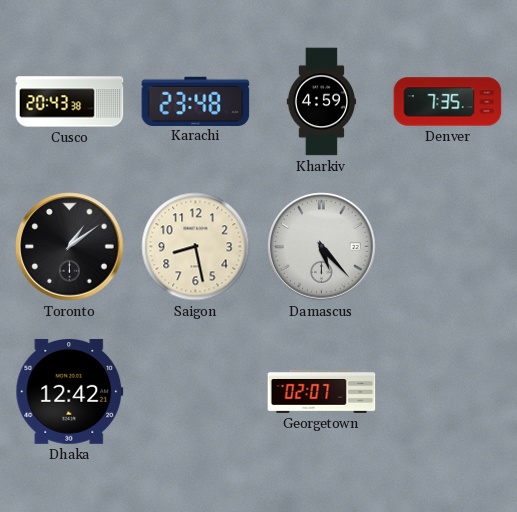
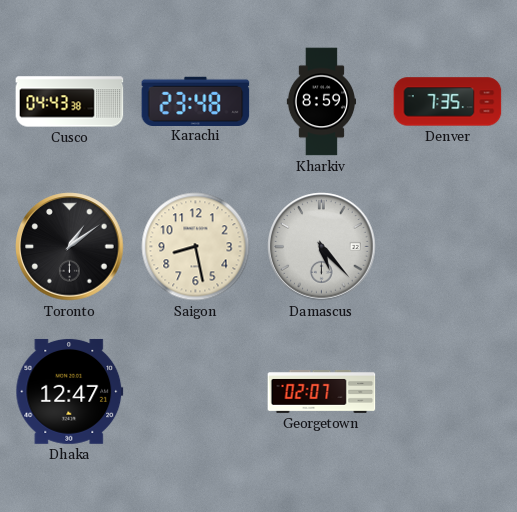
Cusco: 20:43 -> 04:43
Kharkiv: 4:59 -> 8:59
Dhaka: 12:42 -> 12:47
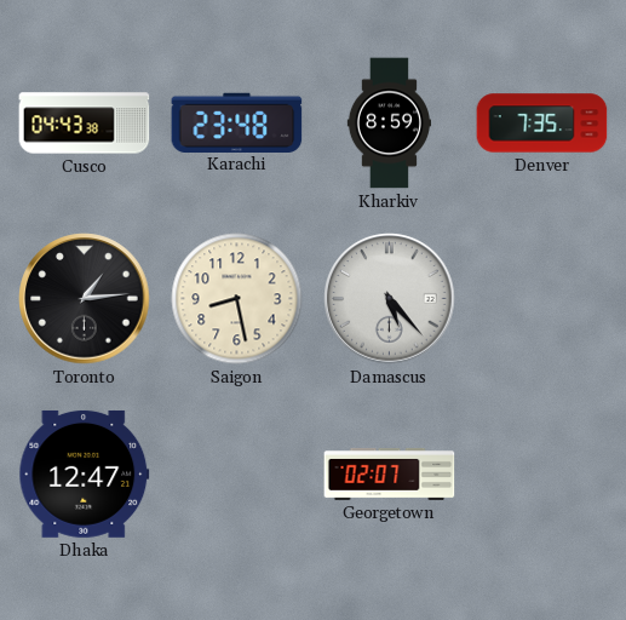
Toronto: 1:09 -> 1:14
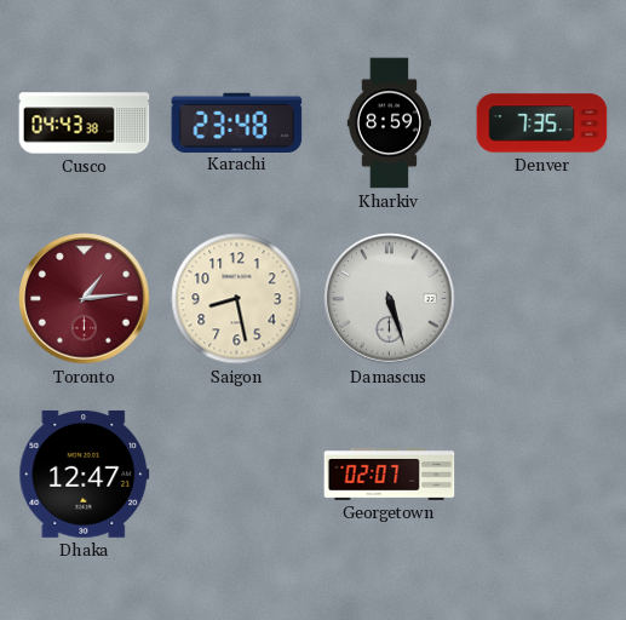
Toronto dial: black -> burgundy
Damascus: 5:23 -> 5:27
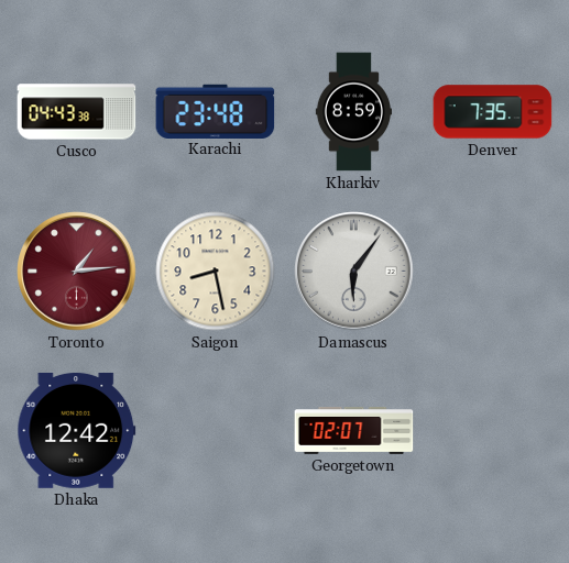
Damascus: 5:27 -> 6:06
Dhaka: 12:47 -> 12:42
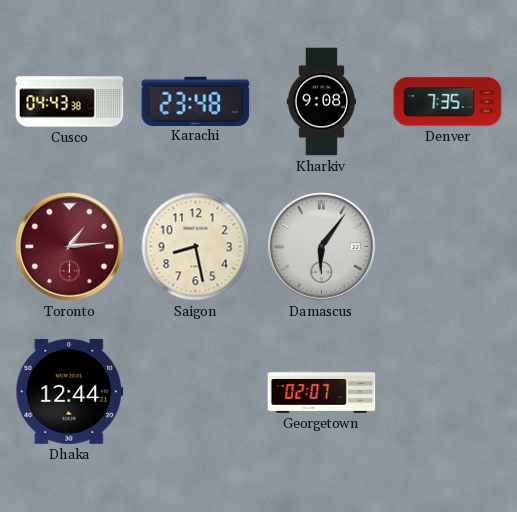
Kharkiv: 8:59 -> 9:08
Dhaka: 12:42 -> 12:44
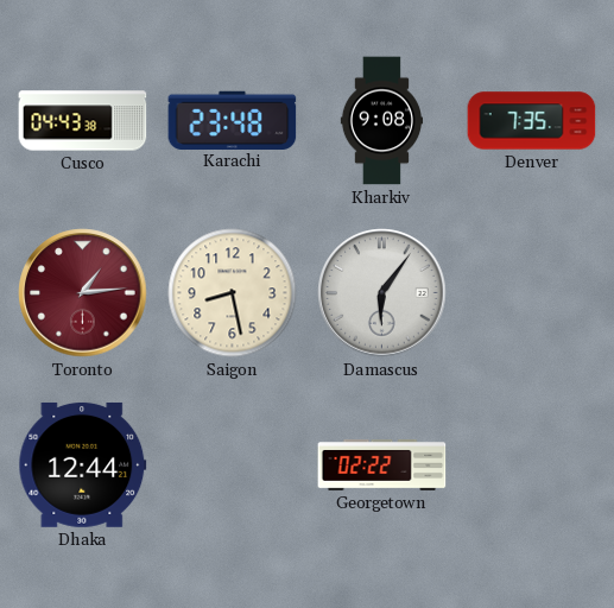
Georgetown: 02:07 -> 02:22
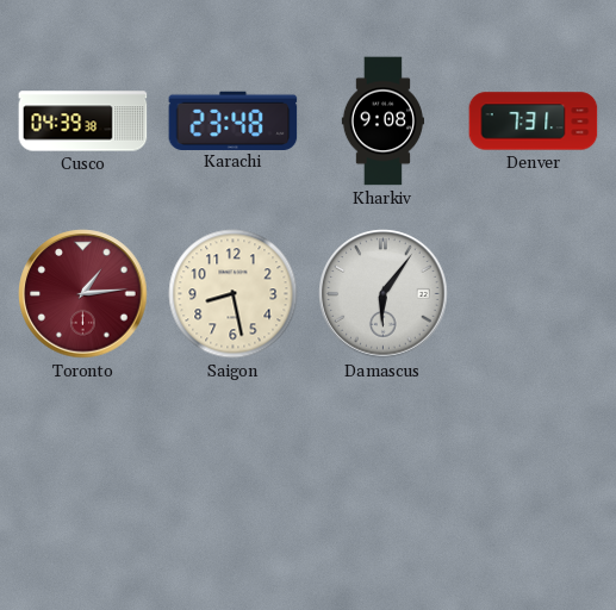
Cusco: 04:43 -> 04:39
Denver: 7:35 -> 7:31
Dhaka: 12:44 -> none
Georgetown: 02:22 -> none
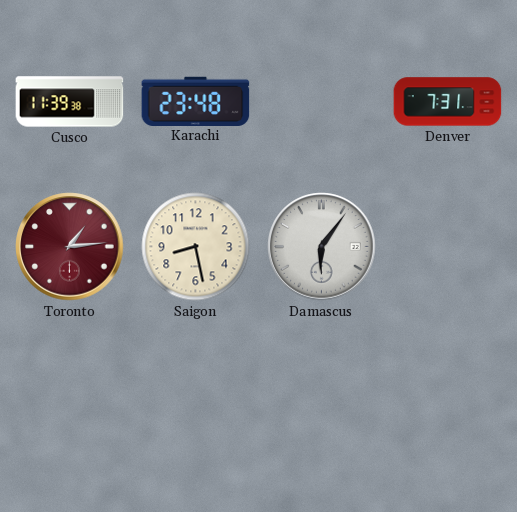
Cusco: 04:39 -> 11:39
Kharkiv: 9:08 -> none
